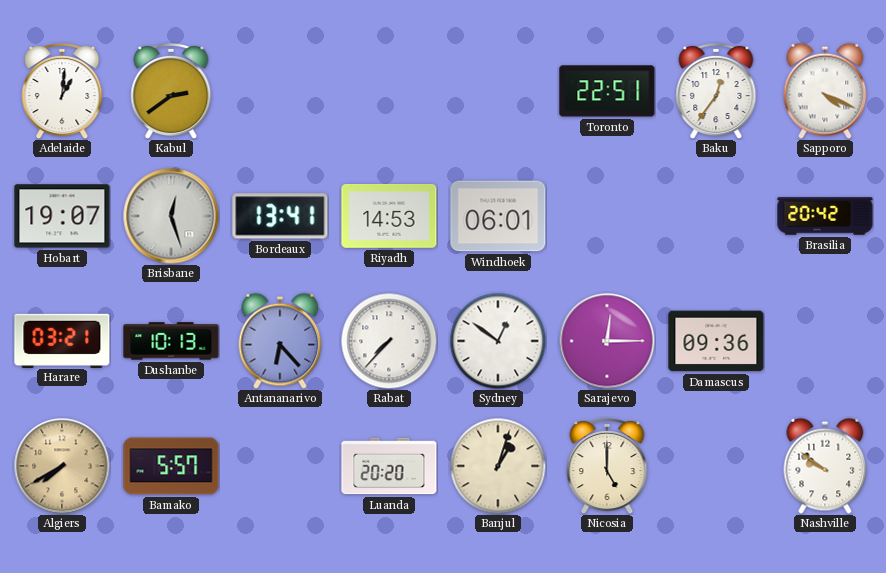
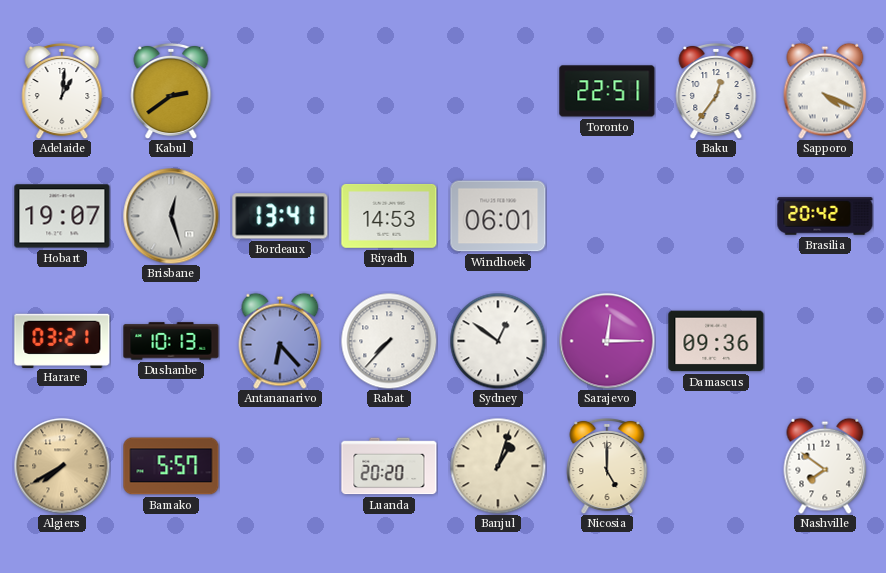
Nashville: 9:51 -> 7:51
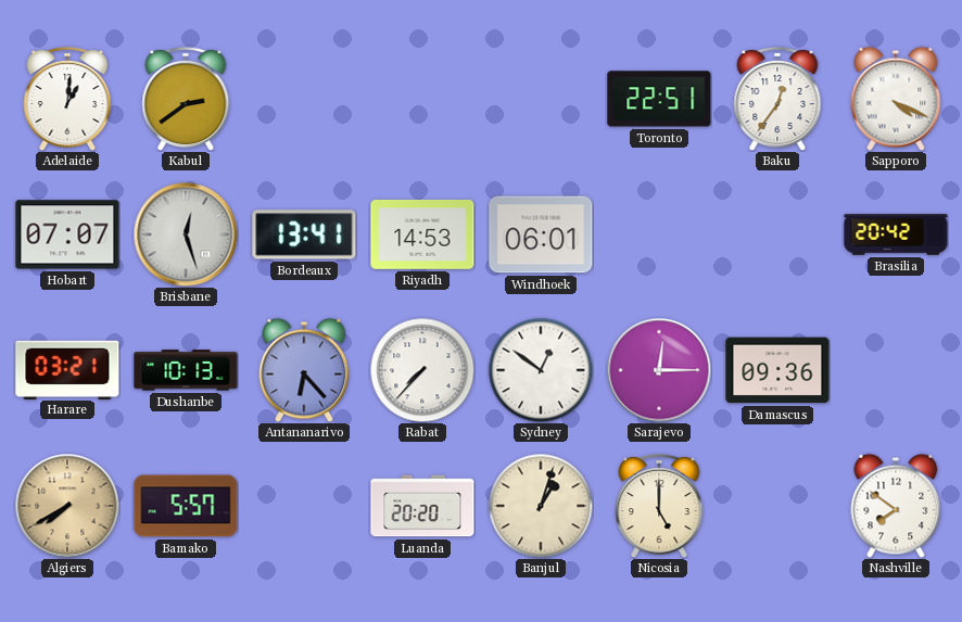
Hobart: 19:07 -> 07:07
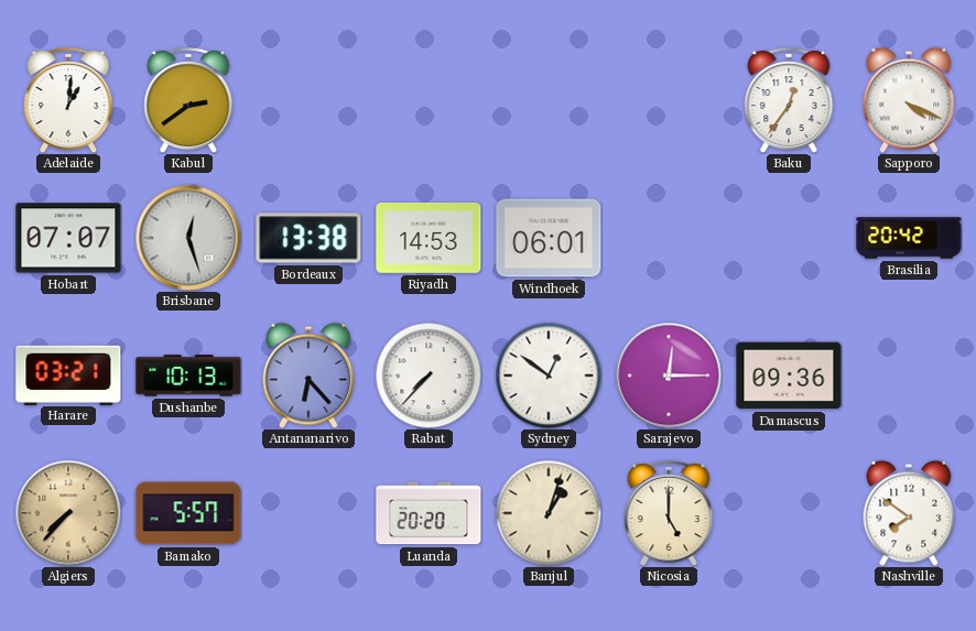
Toronto: 22:51 -> none
Bordeaux: 13:41 -> 13:38
Algiers: 7:40 -> 7:37
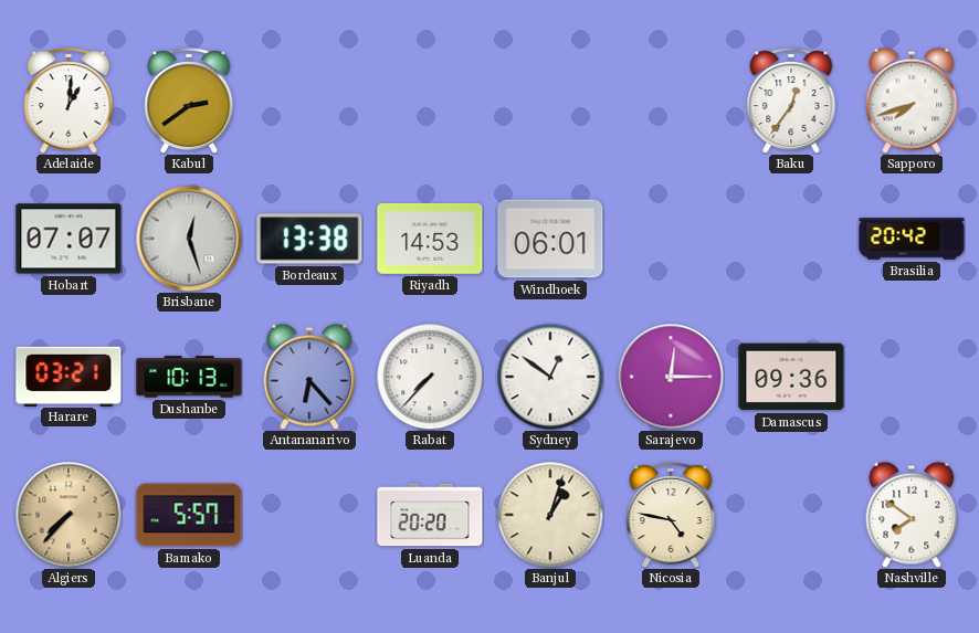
Sapporo: 4:19 -> 7:42
Nicosia: 5:00 -> 4:47
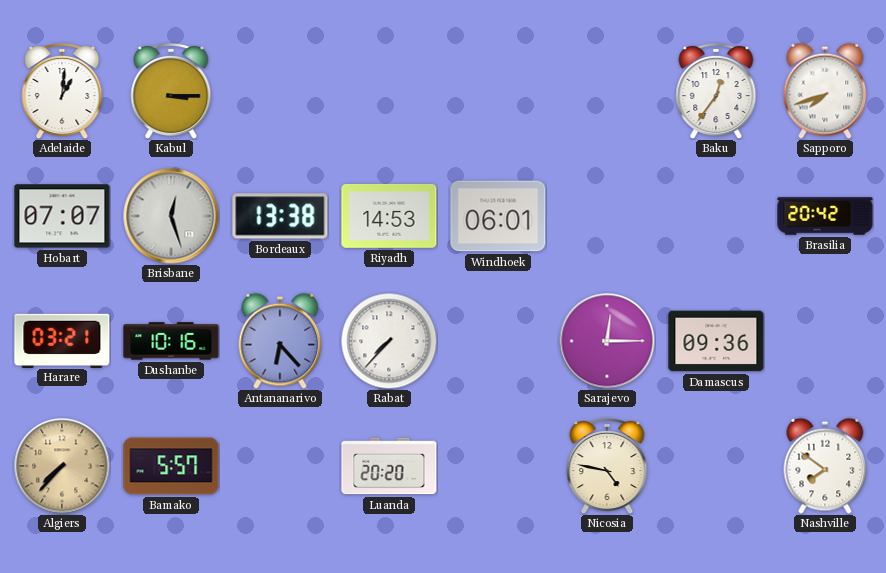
Kabul: 2:39 -> 3:15
Dushanbe: 10:13 -> 10:16
Sydney: 12:51 -> none
Banjul: 1:03 -> none
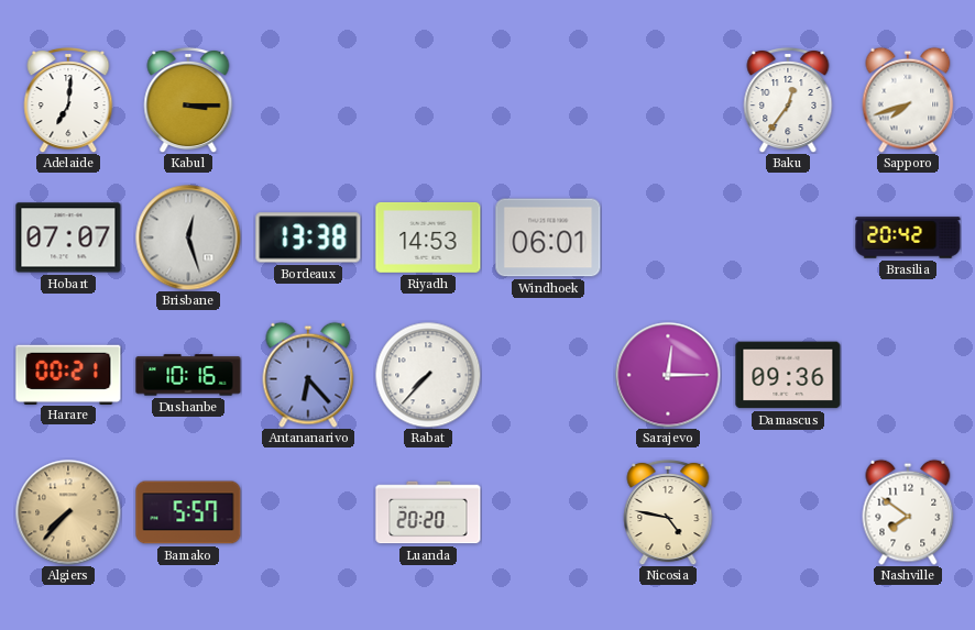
Adelaide: 1:01 -> 7:01
Harare: 03:21 -> 00:21
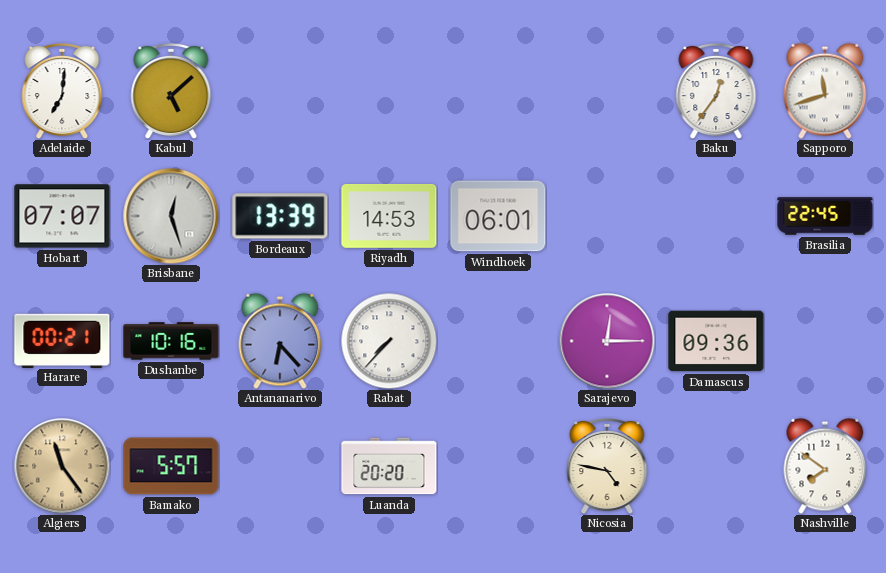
Kabul: 3:15 -> 5:08
Sapporo: 7:42 -> 11:42
Bordeaux: 13:38 -> 13:39
Brasilia: 20:42 -> 22:45
Algiers: 7:37 -> 11:24
